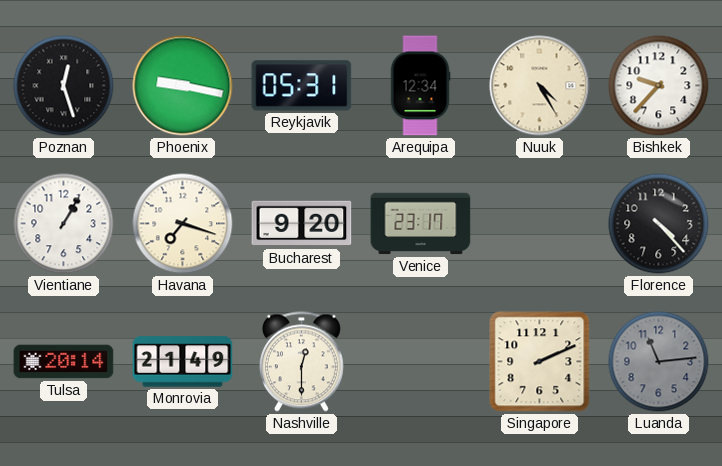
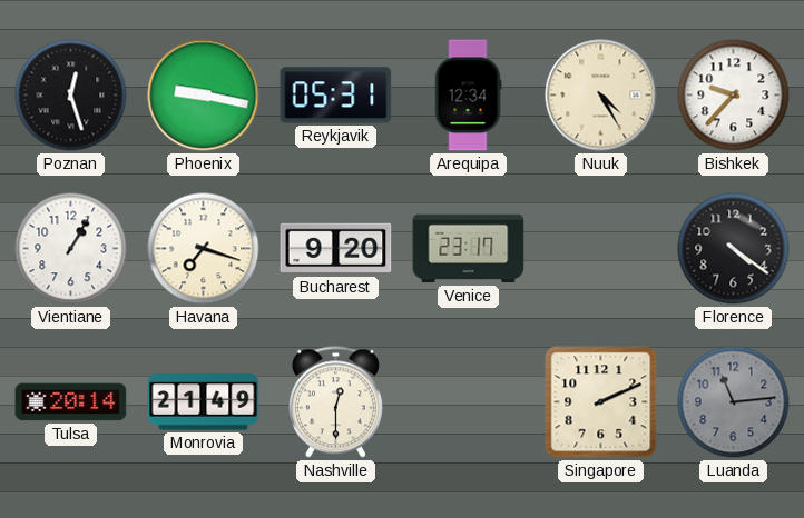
Florence: 4:23 -> 4:21
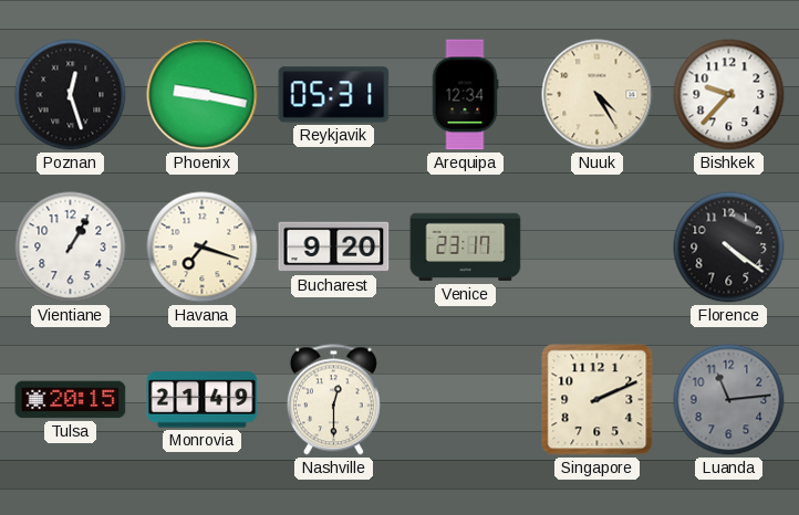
Tulsa: 20:14 -> 20:15
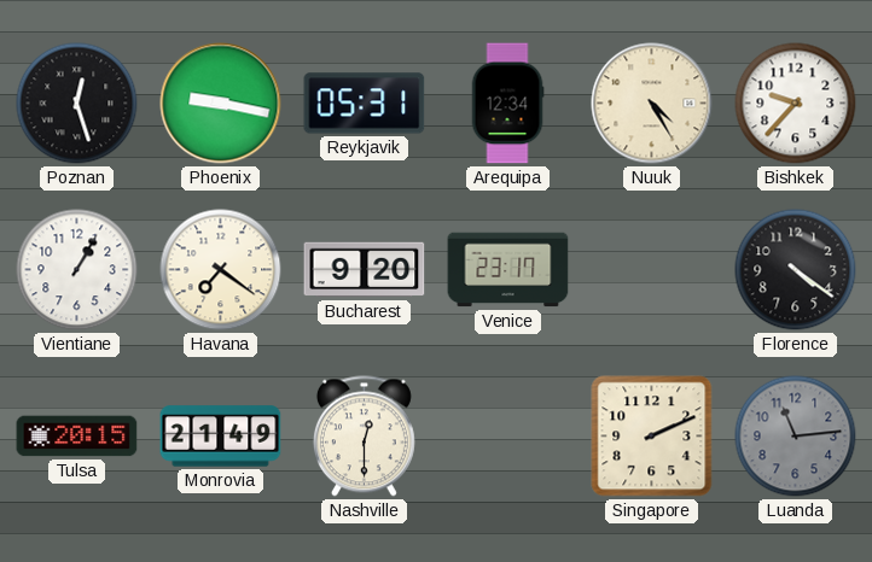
Havana: 7:18 -> 7:21
